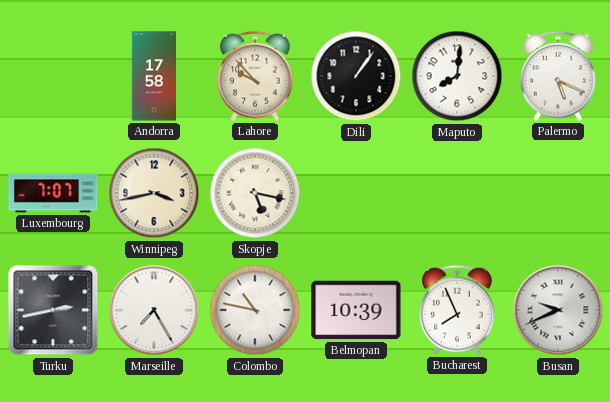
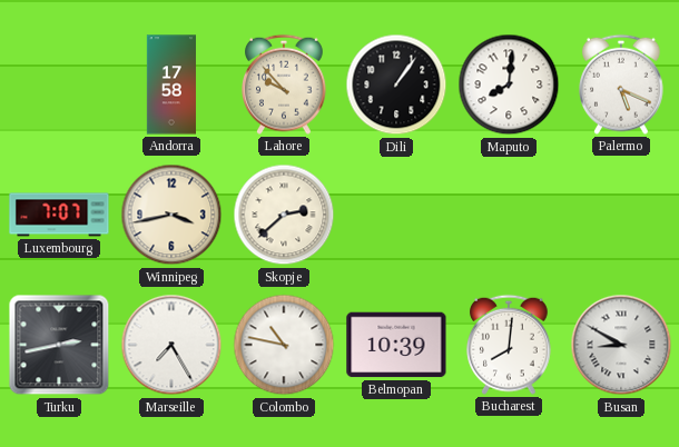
Skopje: 5:17 -> 2:38
Bucharest: 7:56 -> 8:01
Busan: 9:41 -> 8:50
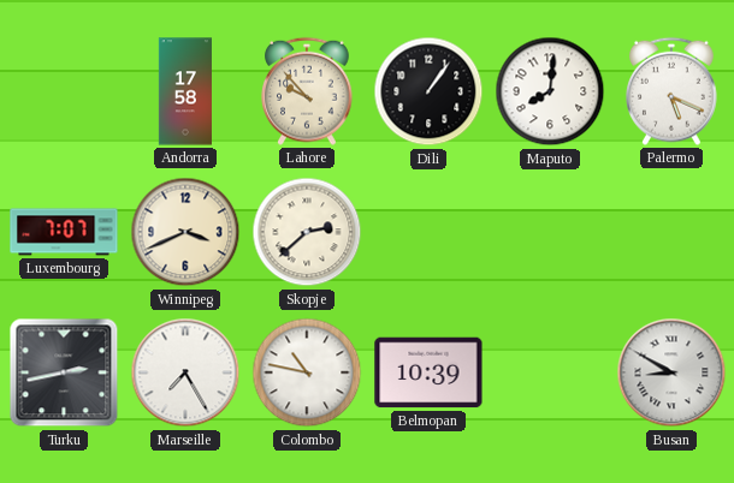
Winnipeg: 3:43 -> 3:41
Bucharest: 8:01 -> none
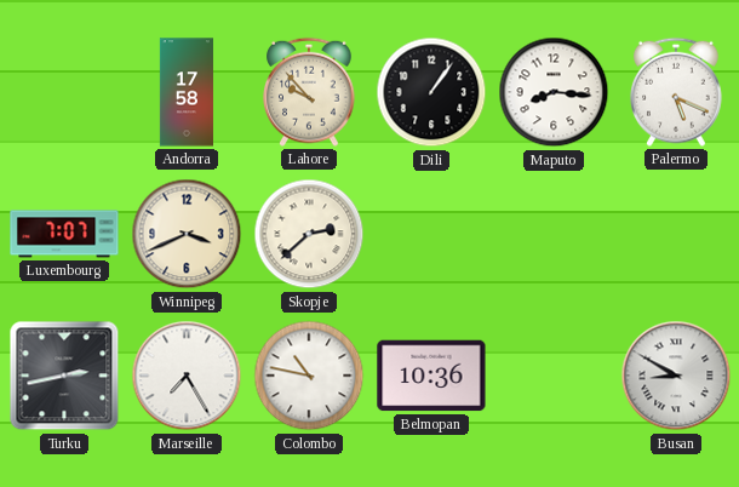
Maputo: 8:01 -> 8:16
Belmopan: 10:39 -> 10:36
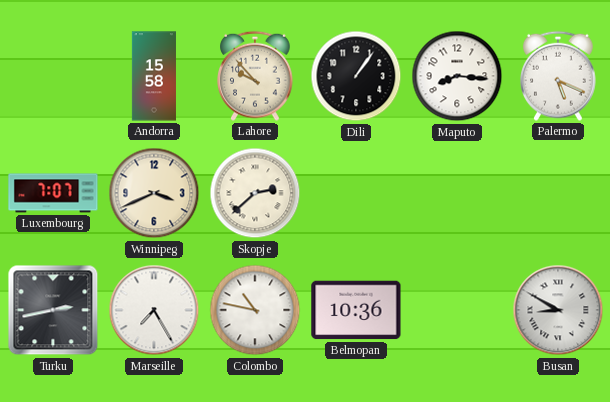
Andorra: 17:58 -> 15:58
